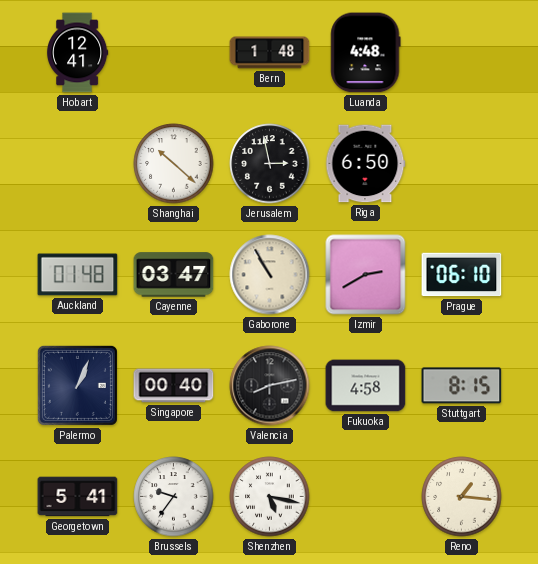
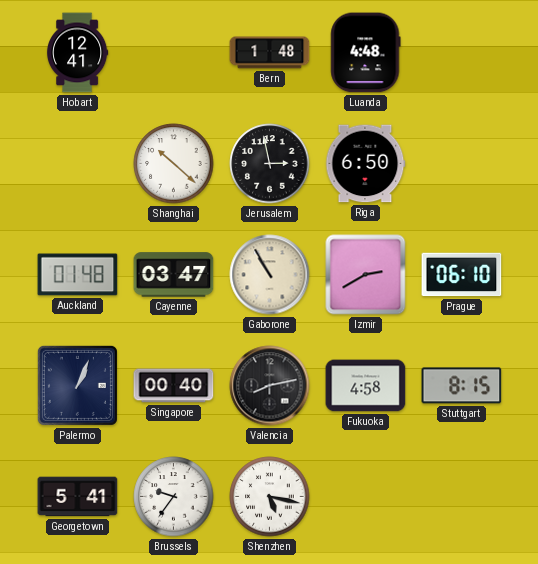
Reno: 1:16 -> none
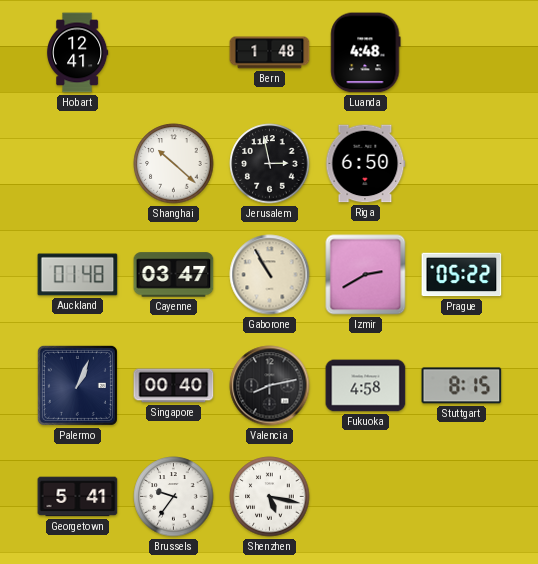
Prague: 06:10 -> 05:22
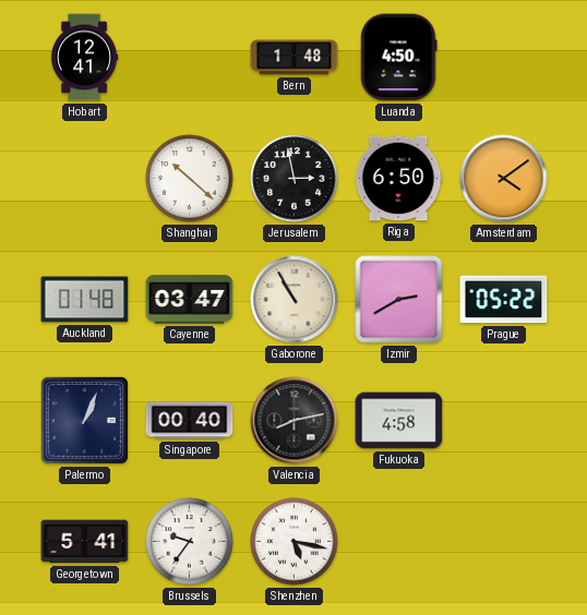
Luanda: 4:48 -> 4:50
Amsterdam: none -> 4:09
Stuttgart: 8:15 -> none
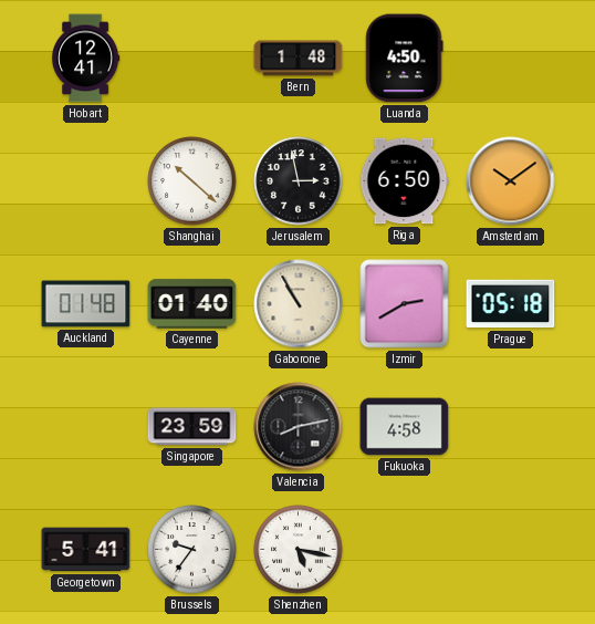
Amsterdam: 4:09 -> 10:09
Cayenne: 03:47 -> 01:40
Prague: 05:22 -> 05:18
Palermo: 1:04 -> none
Singapore: 00:40 -> 23:59
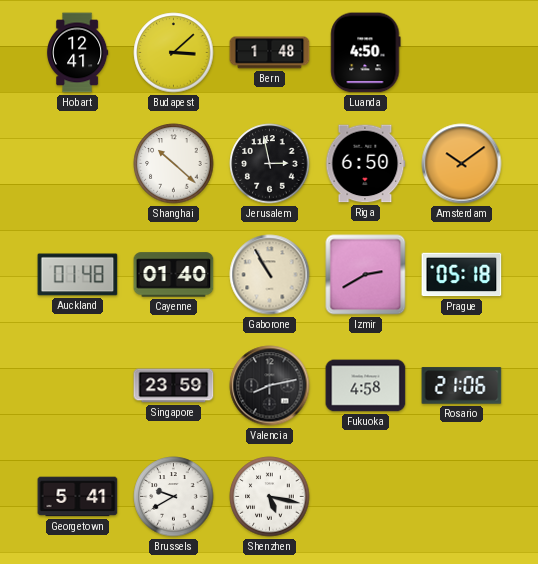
Budapest: none -> 3:08
Rosario: none -> 21:06
Brussels: 9:36 -> 9:40
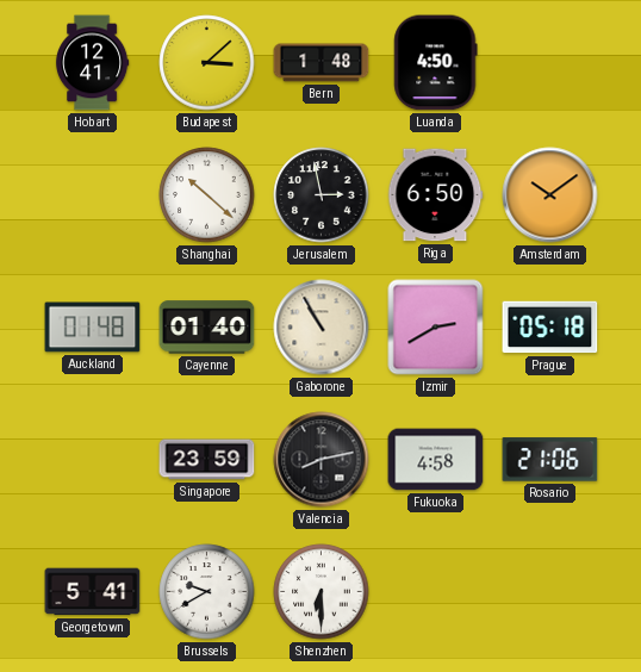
Shenzhen: 5:17 -> 6:30
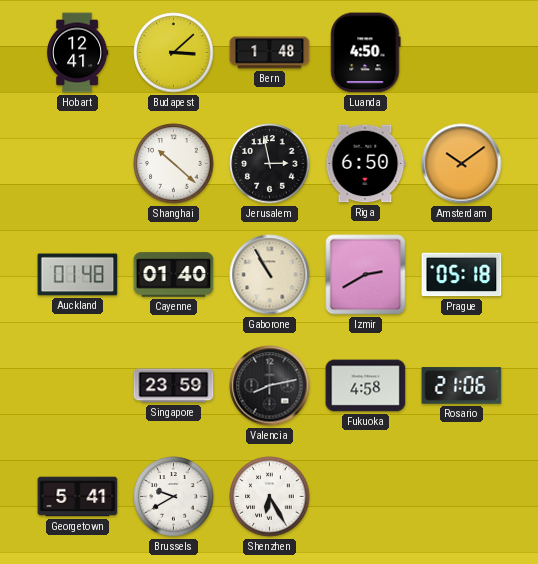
Shenzhen: 6:30 -> 6:25
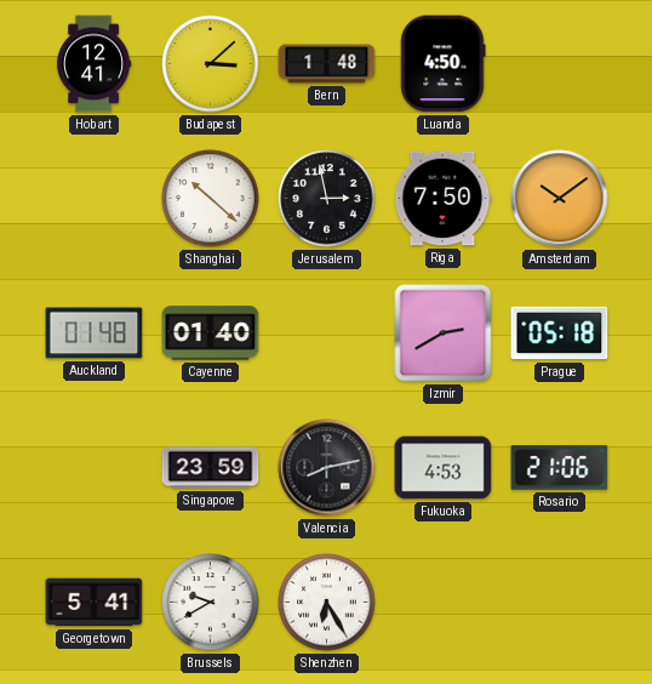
Riga: 6:50 -> 7:50
Gaborone: 10:55 -> none
Fukuoka: 4:58 -> 4:53
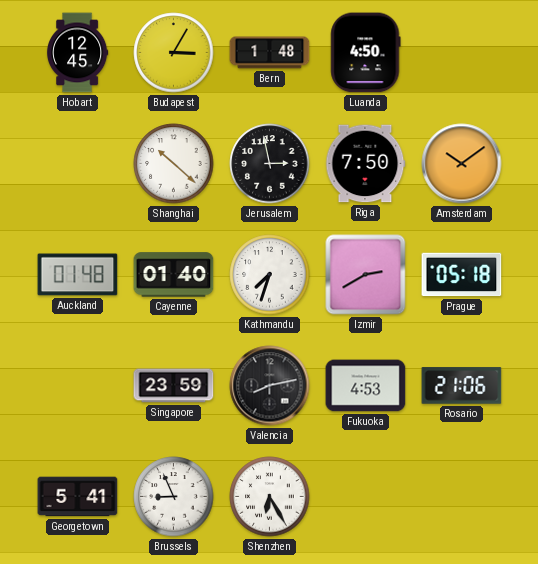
Hobart: 12:41 -> 12:45
Budapest: 3:08 -> 3:05
Kathmandu: none -> 7:33
Brussels: 9:40 -> 8:56
